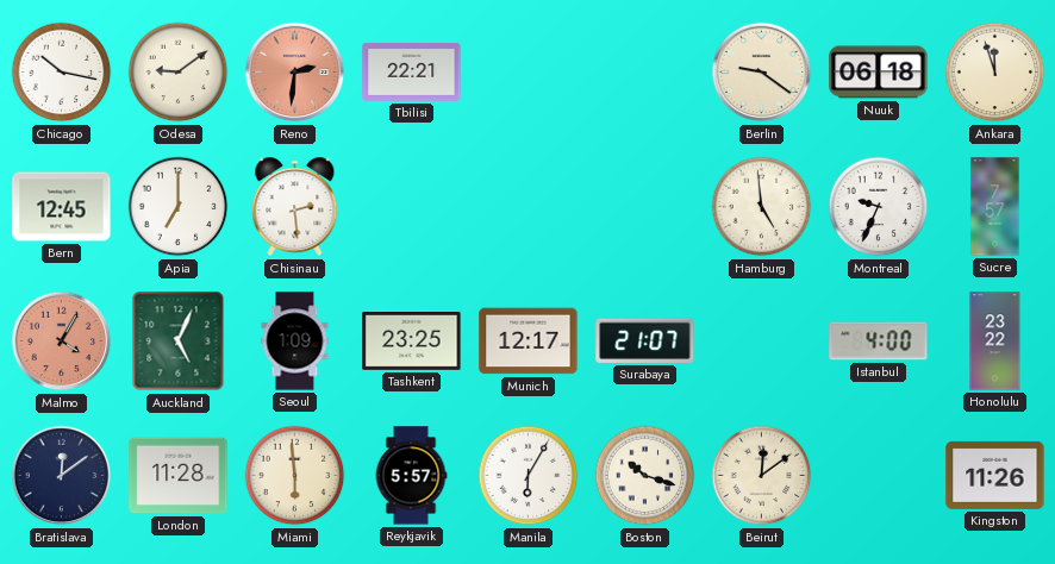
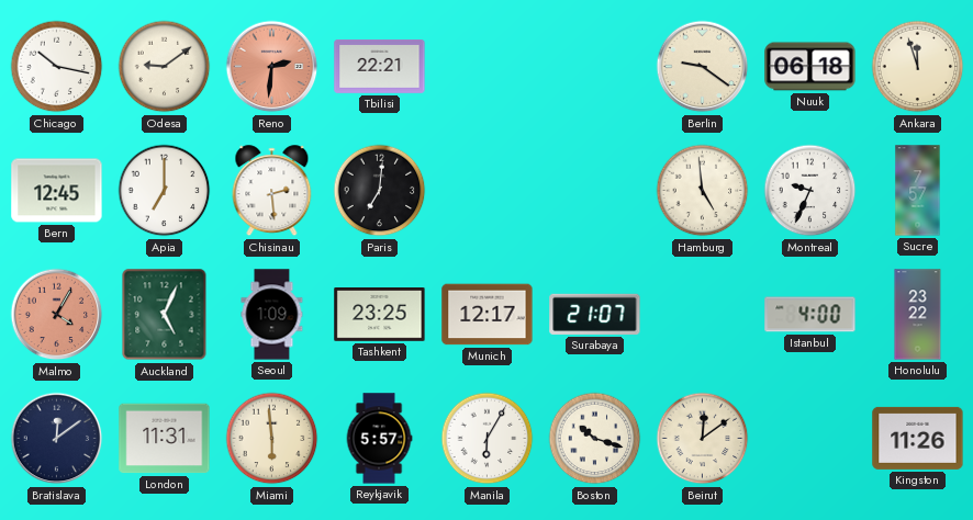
Paris: none -> 7:01
London: 11:28 -> 11:31
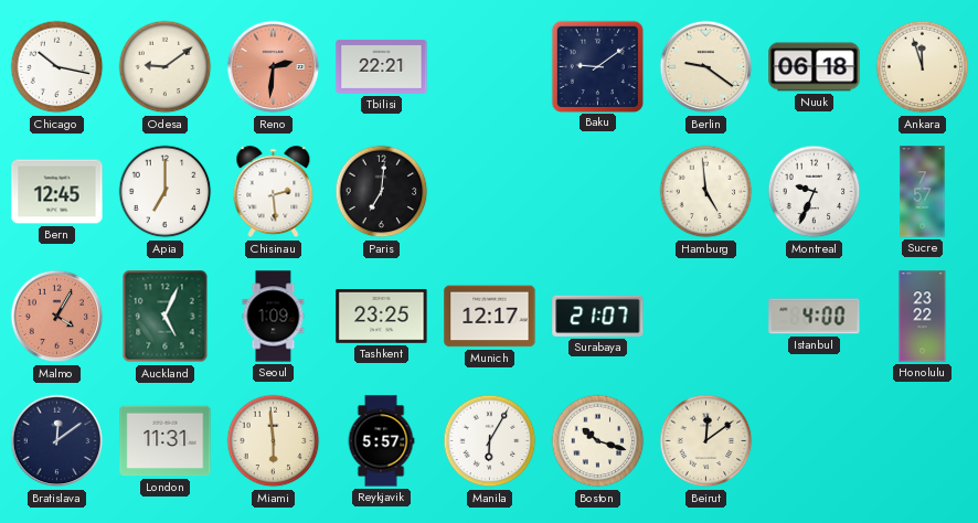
Baku: none -> 9:09
Kingston: 11:26 -> none
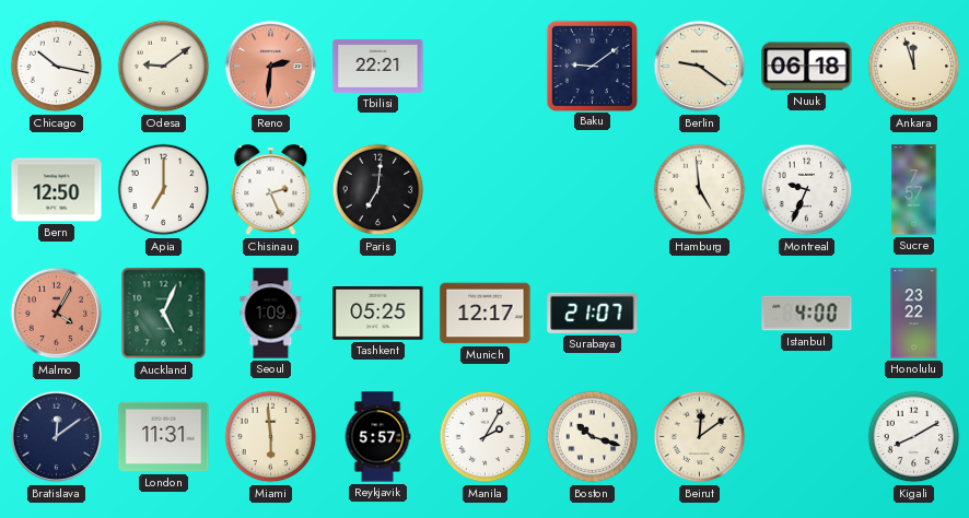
Bern: 12:45 -> 12:50
Chisinau: 2:29 -> 2:26
Tashkent: 23:25 -> 05:25
Manila: 6:05 -> 2:05
Kigali: none -> 8:10
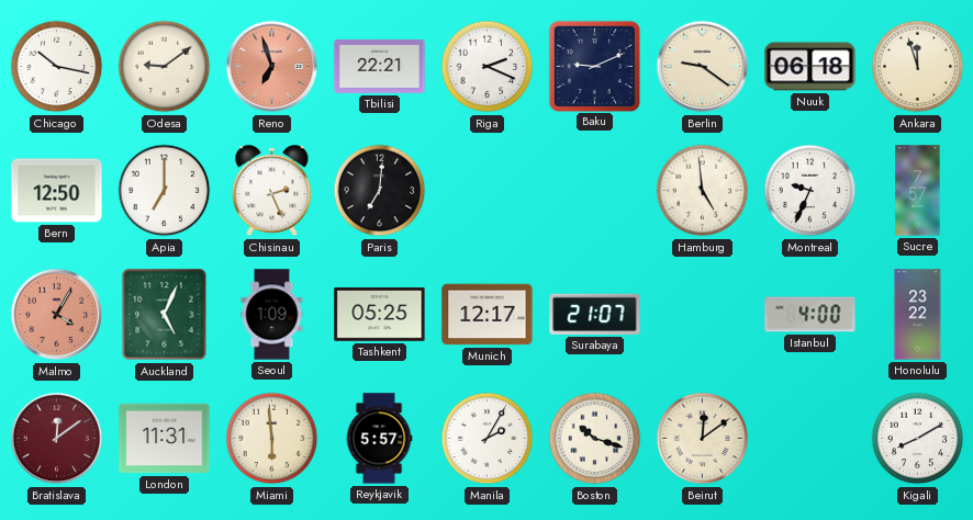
Reno: 2:31 -> 6:57
Riga: none -> 2:19
Baku: 9:09 -> 9:11
Bratislava dial: navy -> burgundy
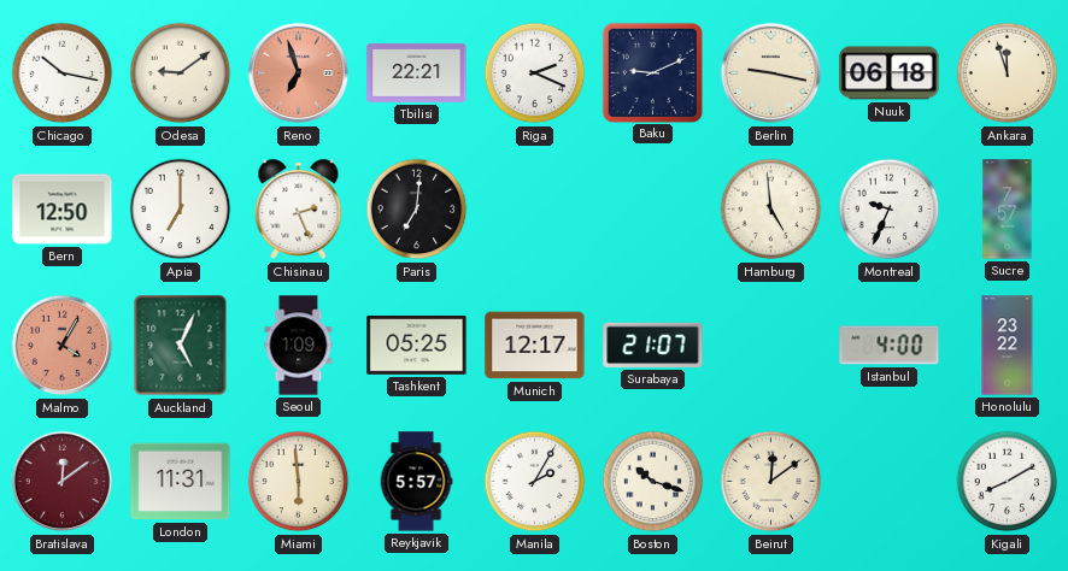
Berlin: 9:21 -> 9:17
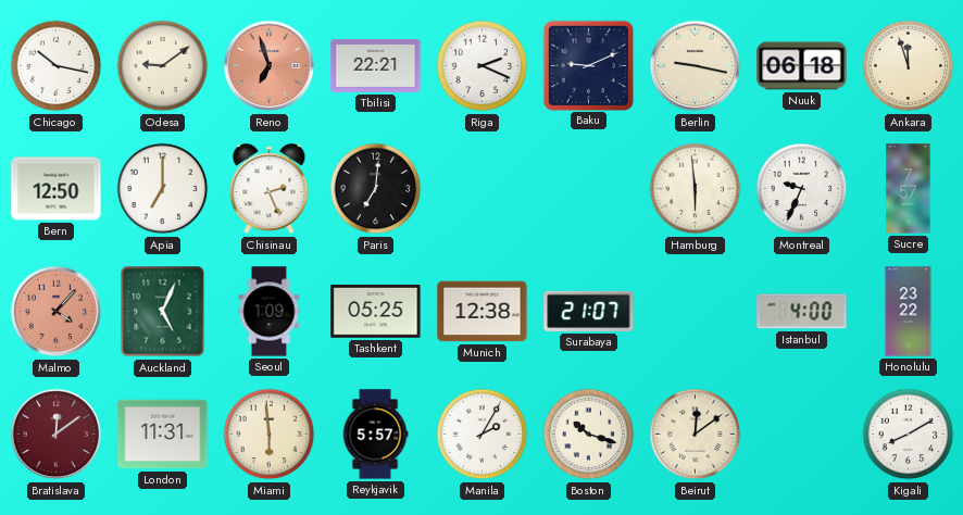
Hamburg: 4:59 -> 5:59
Malmo: 4:05 -> 4:07
Munich: 12:17 -> 12:38
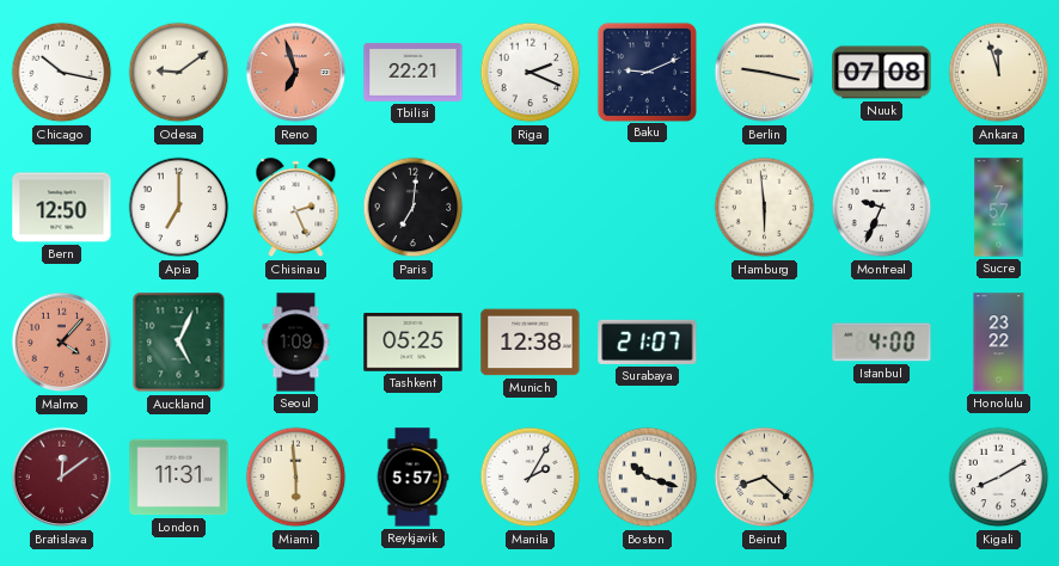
Nuuk: 06:18 -> 07:08
Beirut: 12:09 -> 8:22
